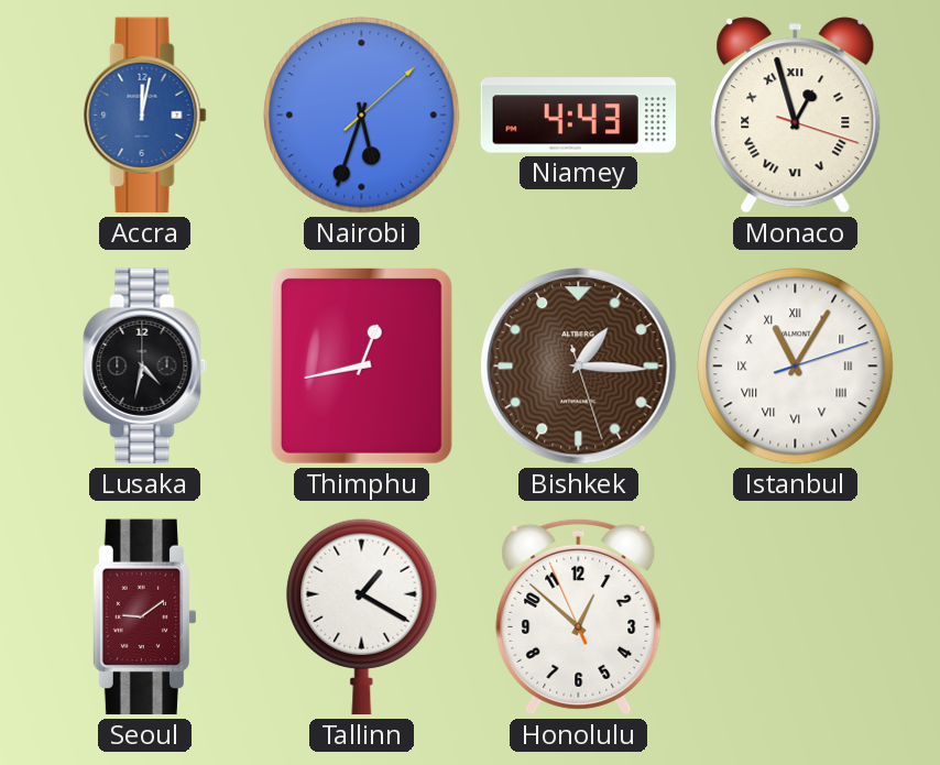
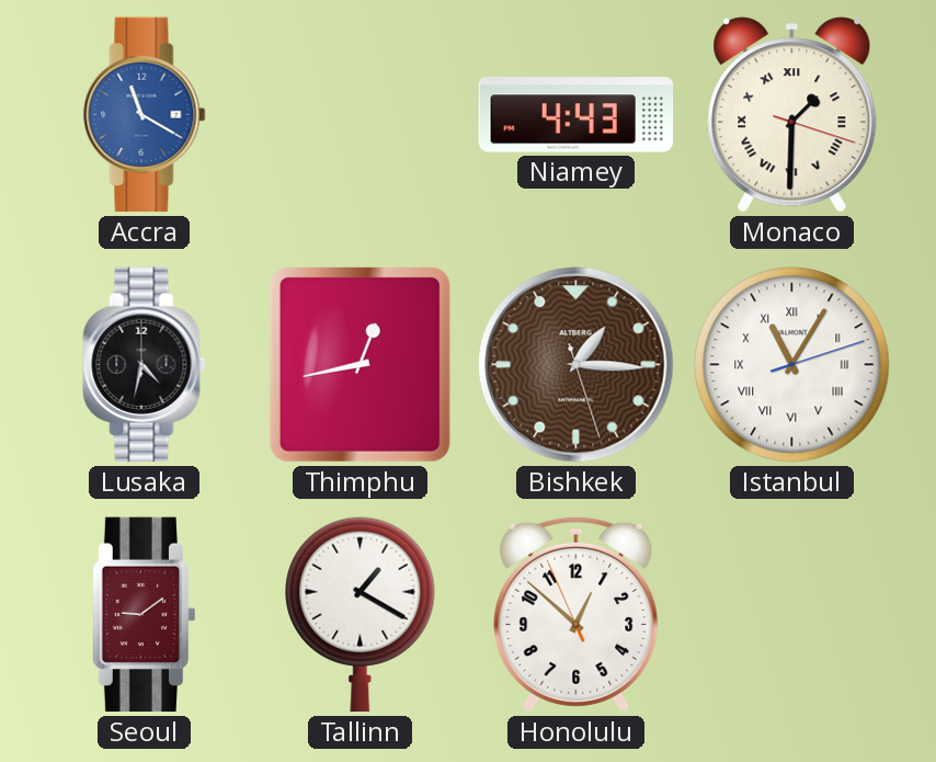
Accra: 12:02 -> 11:20
Nairobi: 5:33 -> none
Monaco: 12:57 -> 1:30
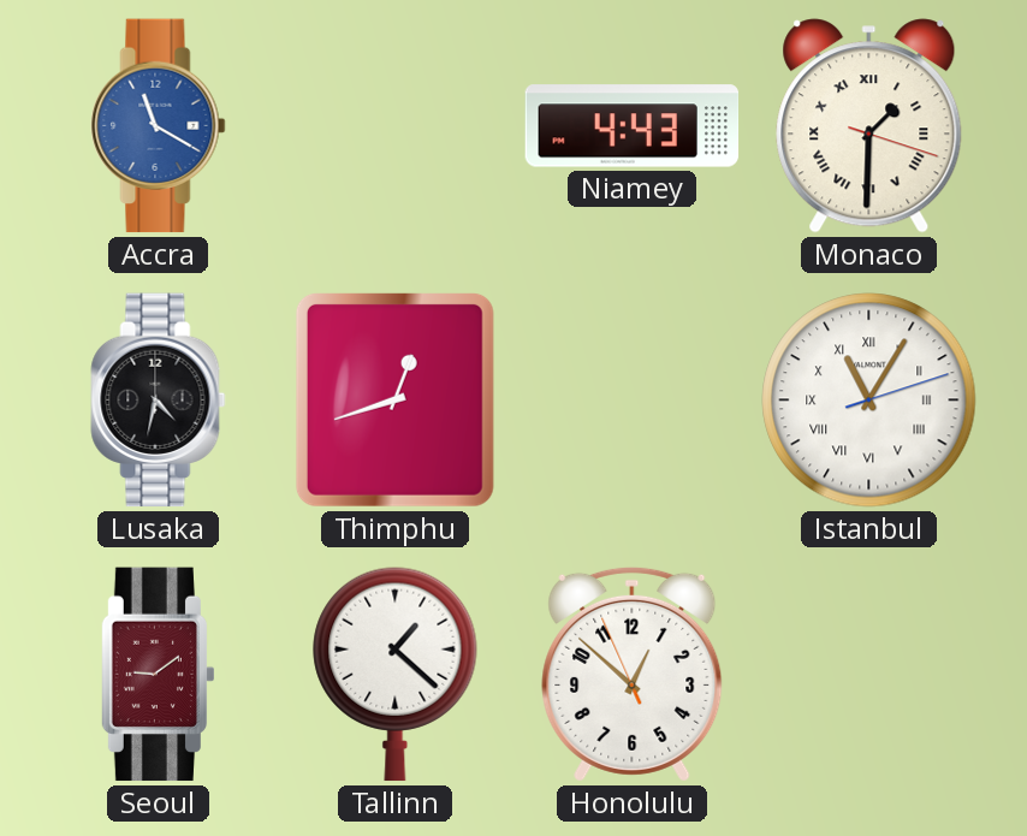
Thimphu: 12:43 -> 12:42
Bishkek: 1:15 -> none
Tallinn: 1:20 -> 1:22
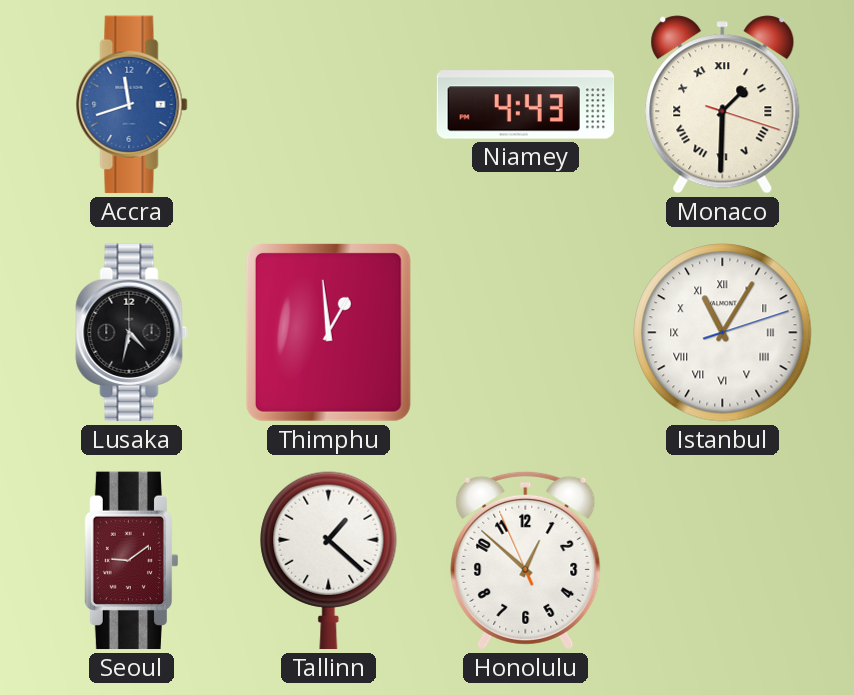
Accra: 11:20 -> 11:42
Thimphu: 12:42 -> 12:59
